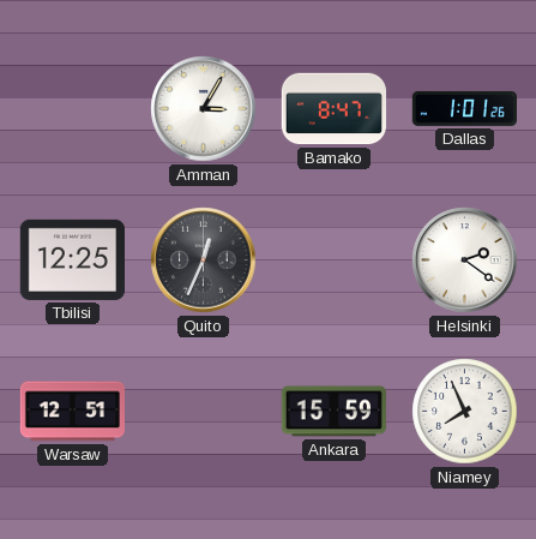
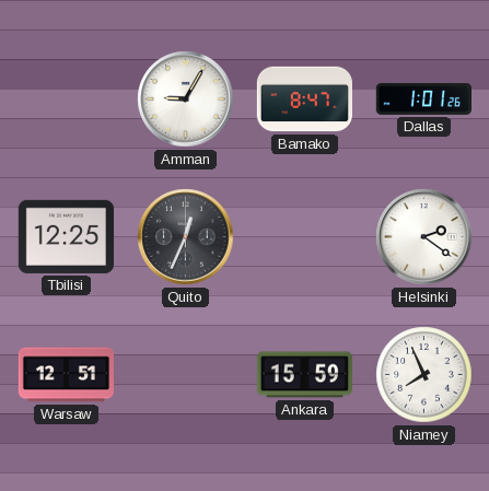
Amman: 3:05 -> 9:05
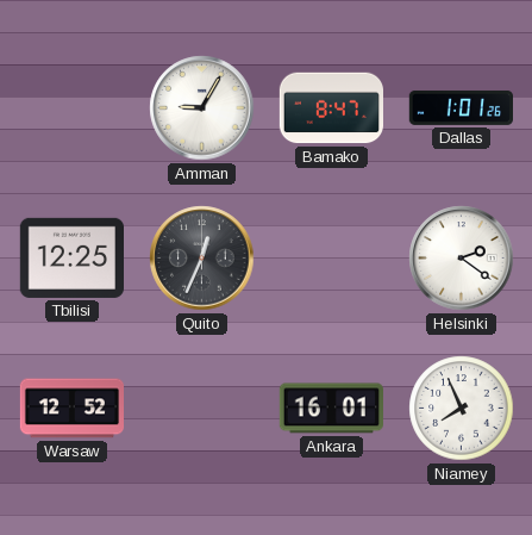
Warsaw: 12:51 -> 12:52
Ankara: 15:59 -> 16:01
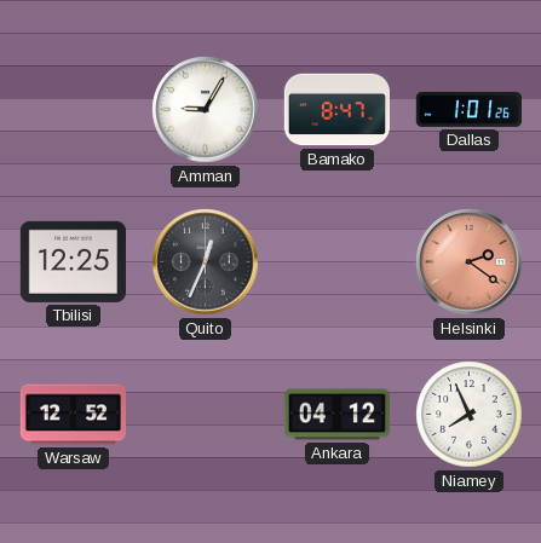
Helsinki dial: white -> salmon
Ankara: 16:01 -> 04:12
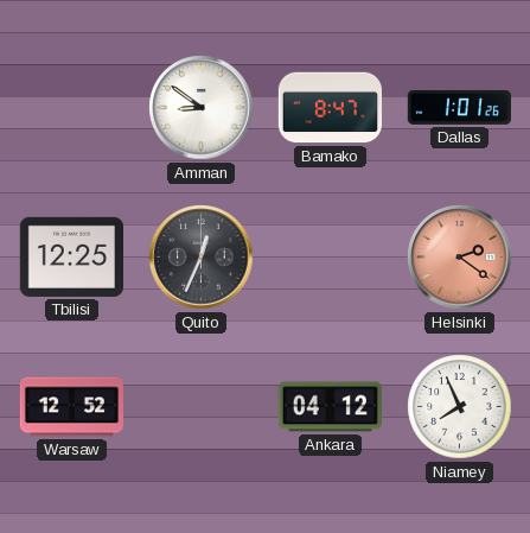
Amman: 9:05 -> 8:51
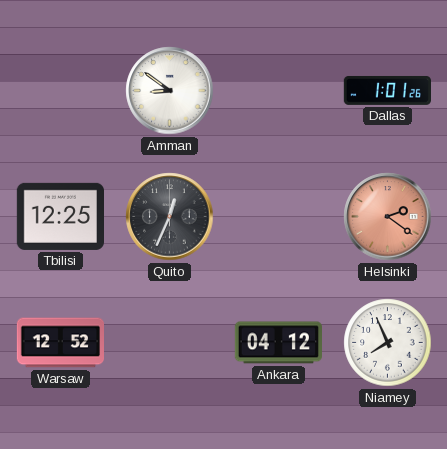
Bamako: 8:47 -> none
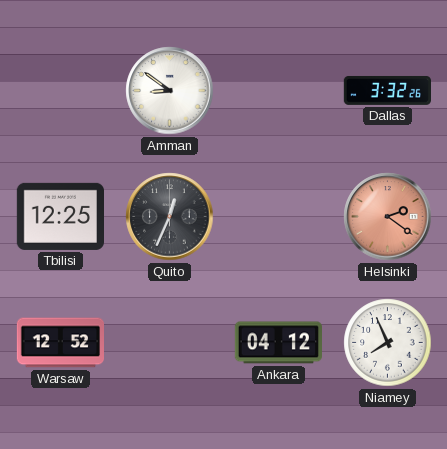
Dallas: 1:01 -> 3:32
